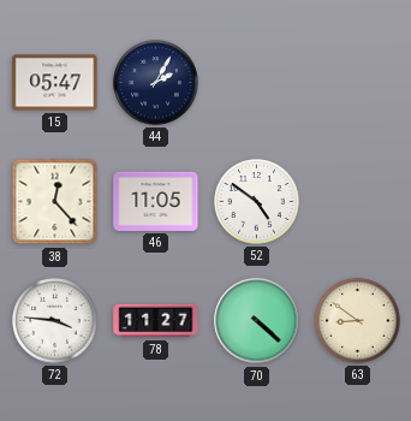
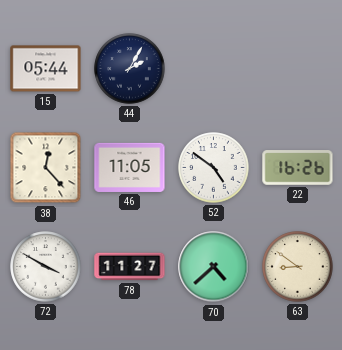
15: 05:47 -> 05:44
22: none -> 16:26
72: 3:46 -> 3:50
70: 4:22 -> 4:38
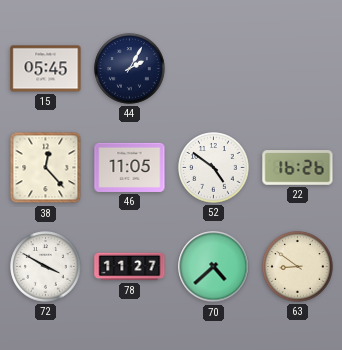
15: 05:44 -> 05:45
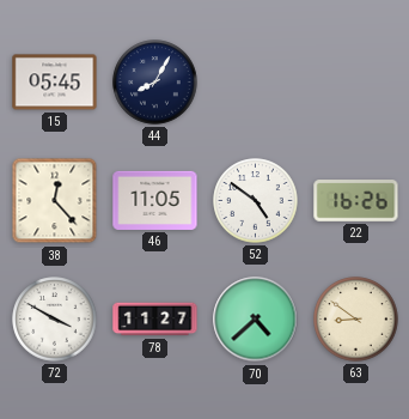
44: 2:05 -> 8:05
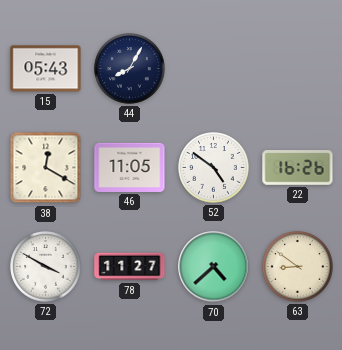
15: 05:45 -> 05:43
38: 12:23 -> 12:20
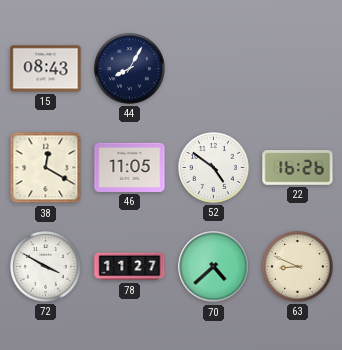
15: 05:43 -> 08:43
63: 8:51 -> 8:49
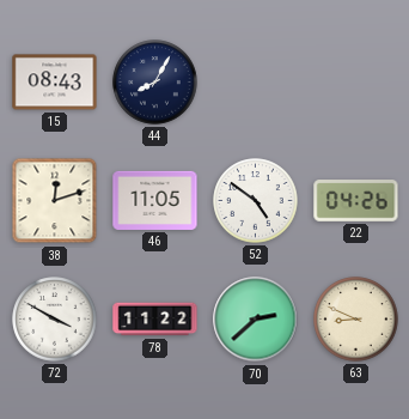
38: 12:20 -> 12:12
22: 16:26 -> 04:26
78: 11:27 -> 11:22
70: 4:38 -> 2:38
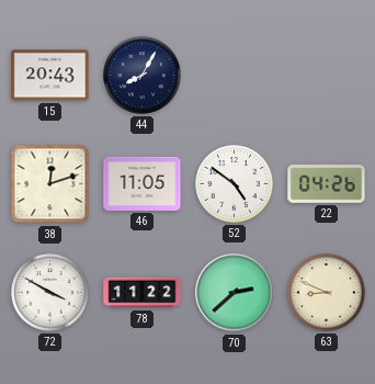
15: 08:43 -> 20:43
